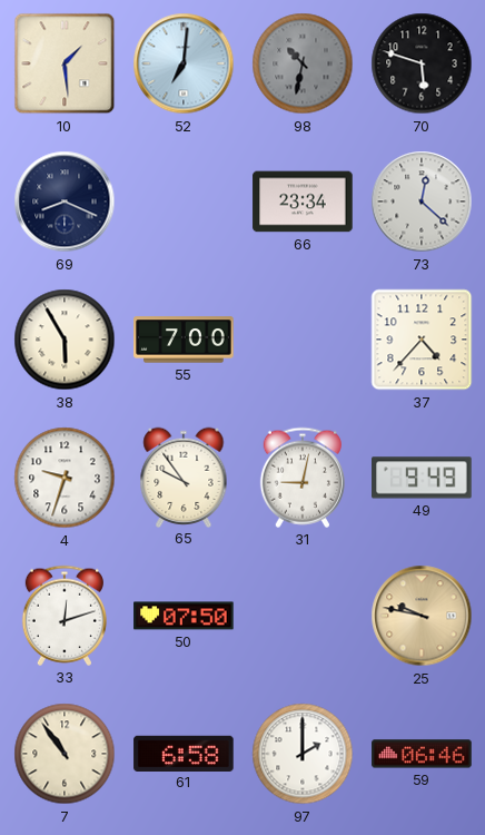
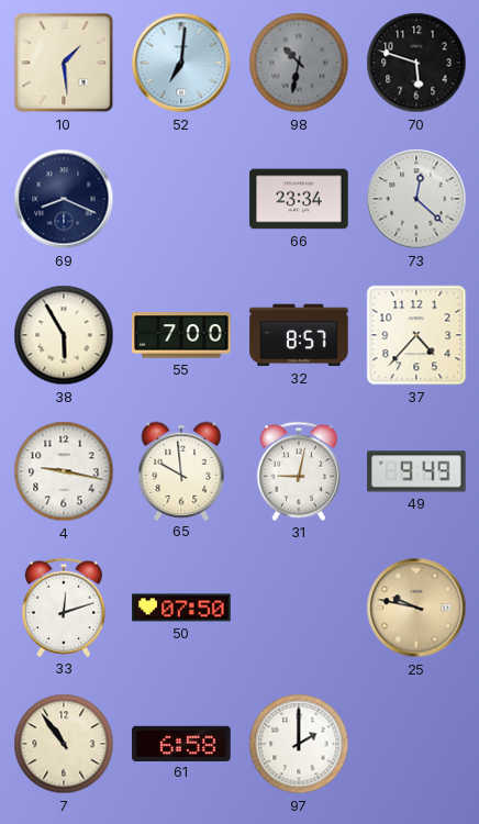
32: none -> 8:57
4: 9:33 -> 9:17
65: 9:54 -> 9:59
59: 06:46 -> none
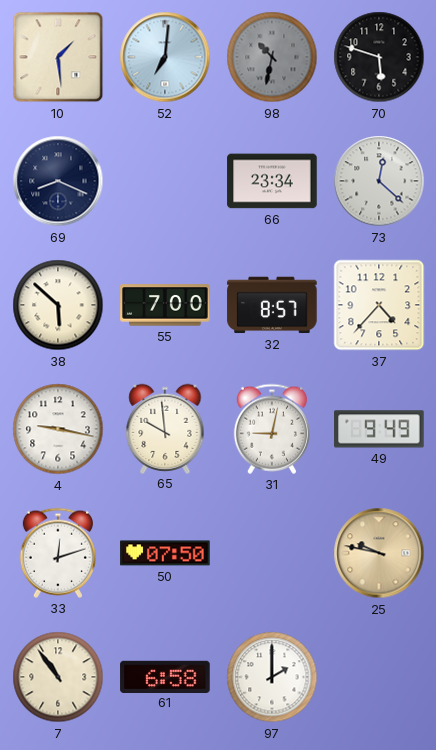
38: 5:55 -> 5:52
